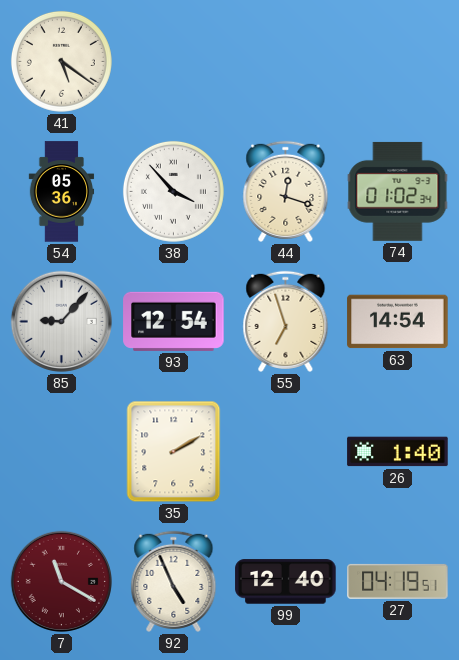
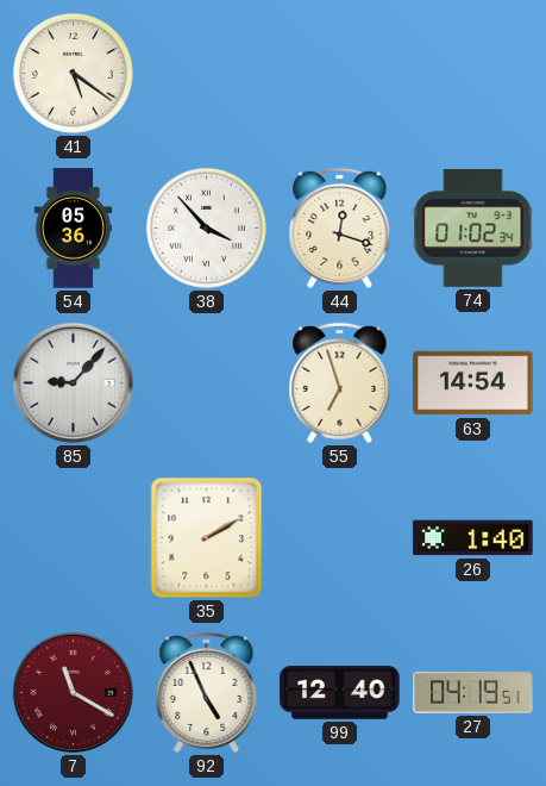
93: 12:54 -> none
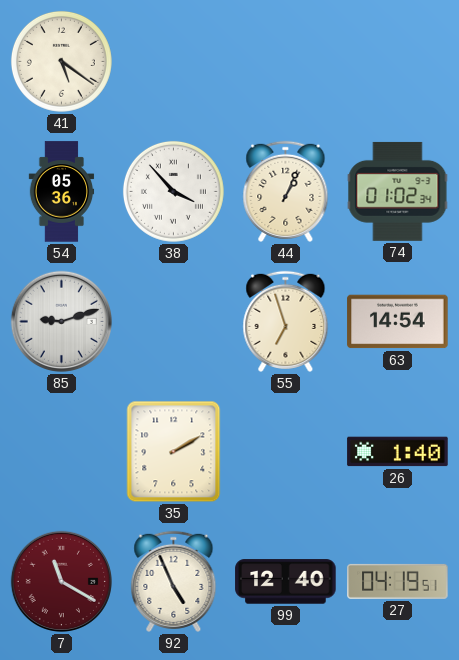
44: 12:18 -> 1:04
85: 9:07 -> 9:12
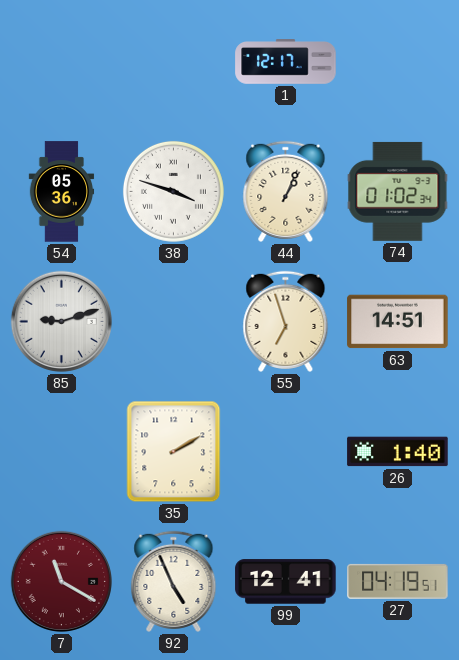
41: 5:21 -> none
1: none -> 12:17
38: 3:53 -> 3:48
63: 14:54 -> 14:51
99: 12:40 -> 12:41
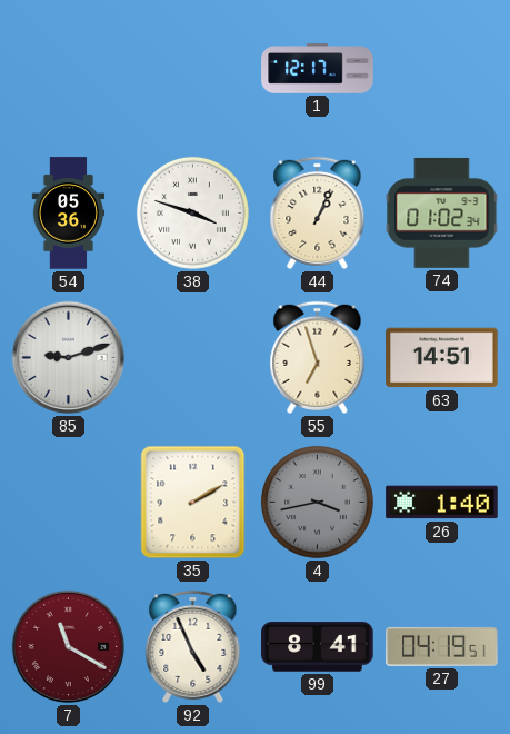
4: none -> 3:43
99: 12:41 -> 8:41
